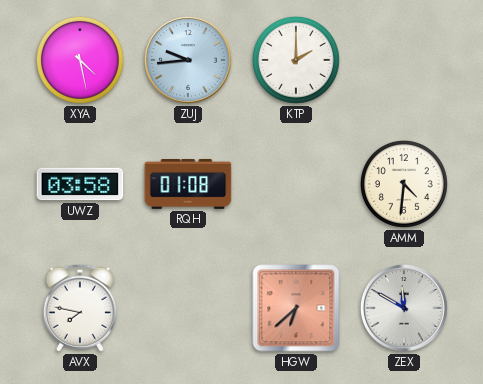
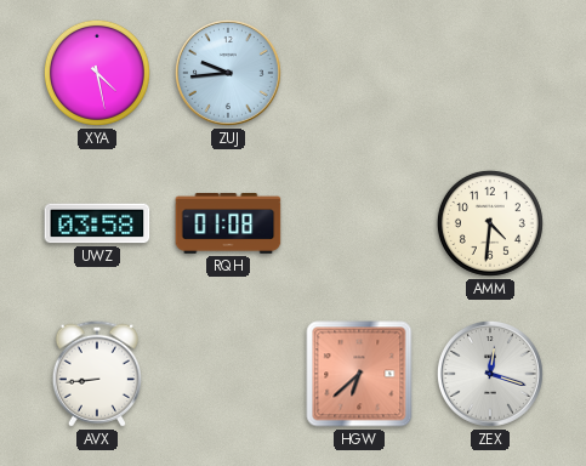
KTP: 2:00 -> none
AVX: 7:47 -> 8:44
ZEX: 11:50 -> 12:18
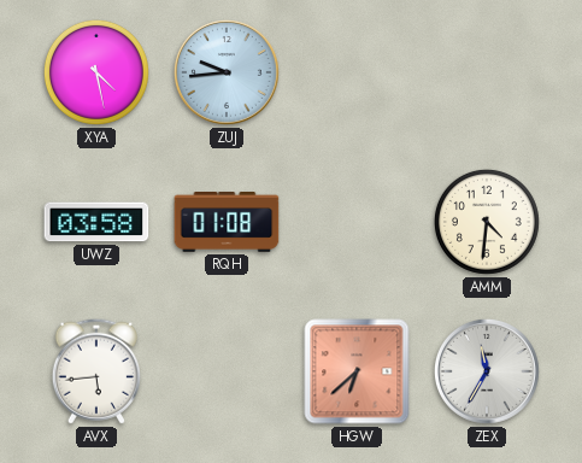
AVX: 8:44 -> 5:44
ZEX: 12:18 -> 11:35
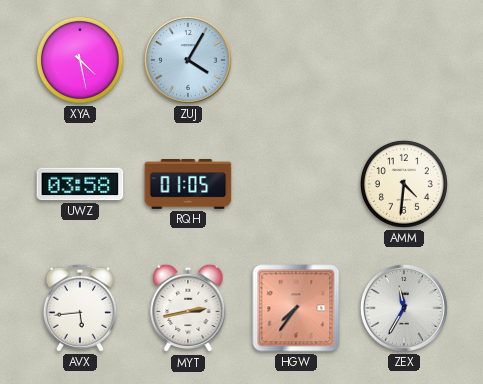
ZUJ: 9:44 -> 4:05
RQH: 01:08 -> 01:05
MYT: none -> 2:43
HGW: 6:38 -> 7:36
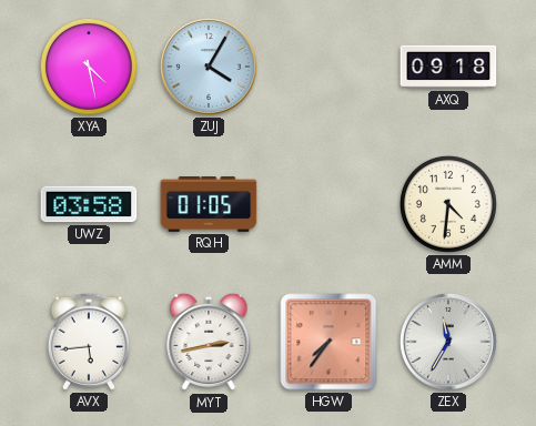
AXQ: none -> 09:18
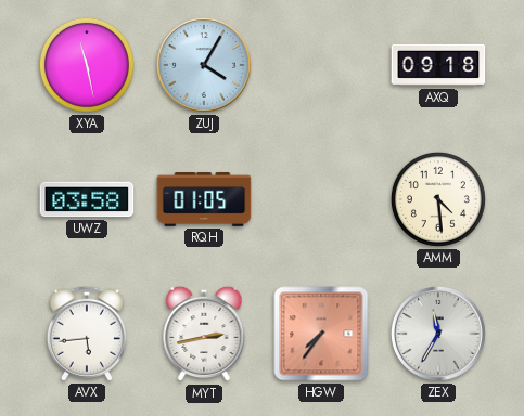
XYA: 4:28 -> 11:28
AMM: 4:31 -> 4:29
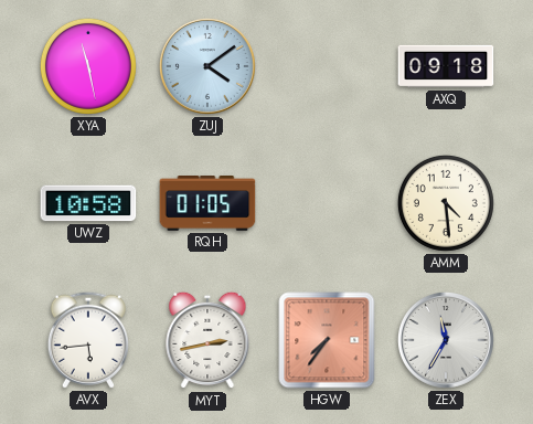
ZUJ: 4:05 -> 4:09
UWZ: 03:58 -> 10:58
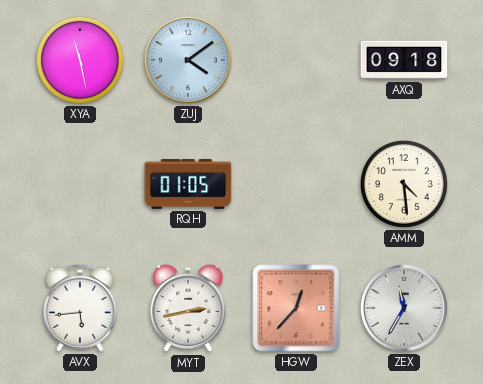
UWZ: 10:58 -> none
HGW: 7:36 -> 12:37
